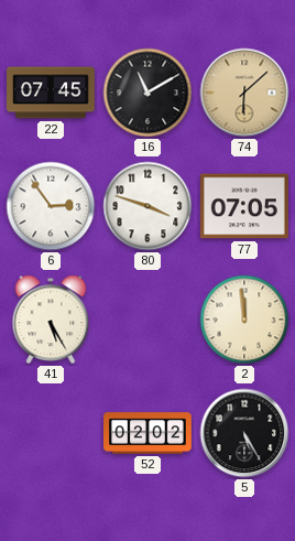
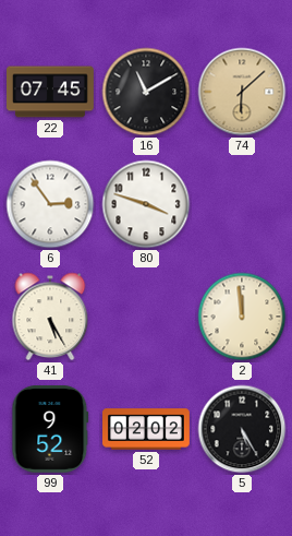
77: 07:05 -> none
99: none -> 9:52
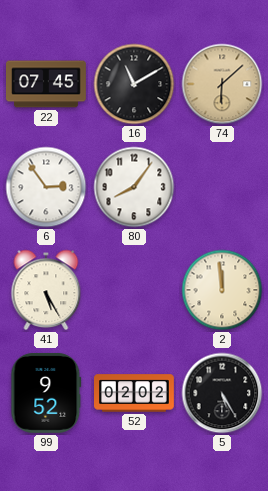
80: 3:48 -> 8:06
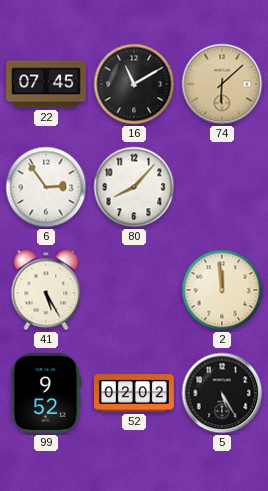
80: 8:06 -> 8:07
